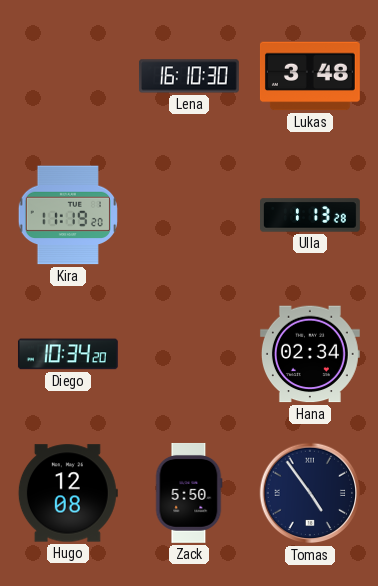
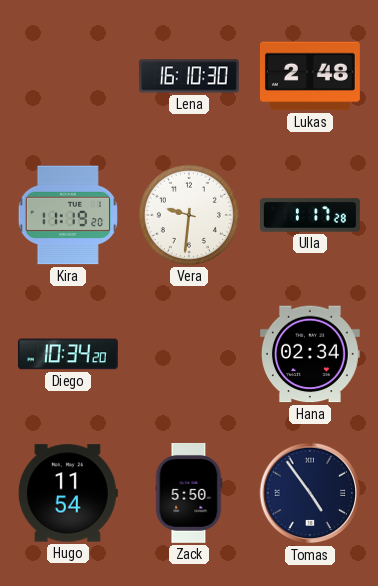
Lukas: 3:48 -> 2:48
Vera: none -> 9:31
Ulla: 1:13 -> 1:17
Hugo: 12:08 -> 11:54
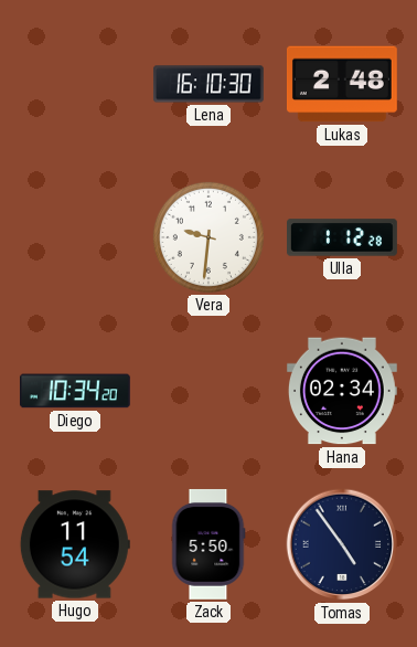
Kira: 11:19 -> none
Ulla: 1:17 -> 1:12
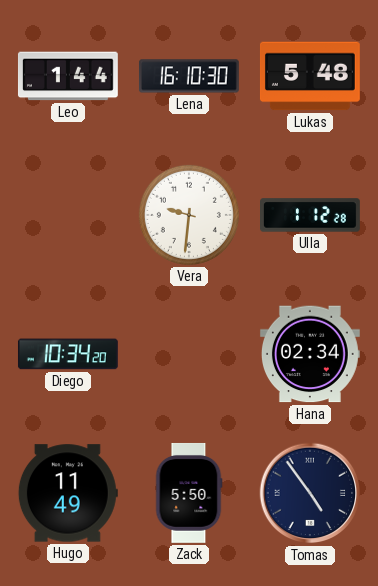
Leo: none -> 1:44
Lukas: 2:48 -> 5:48
Hugo: 11:54 -> 11:49
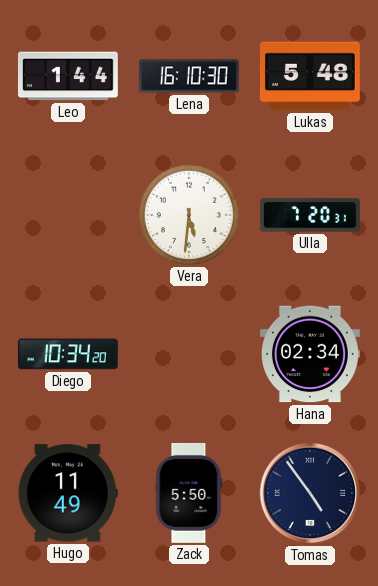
Vera: 9:31 -> 5:31
Ulla: 1:12 -> 7:20
